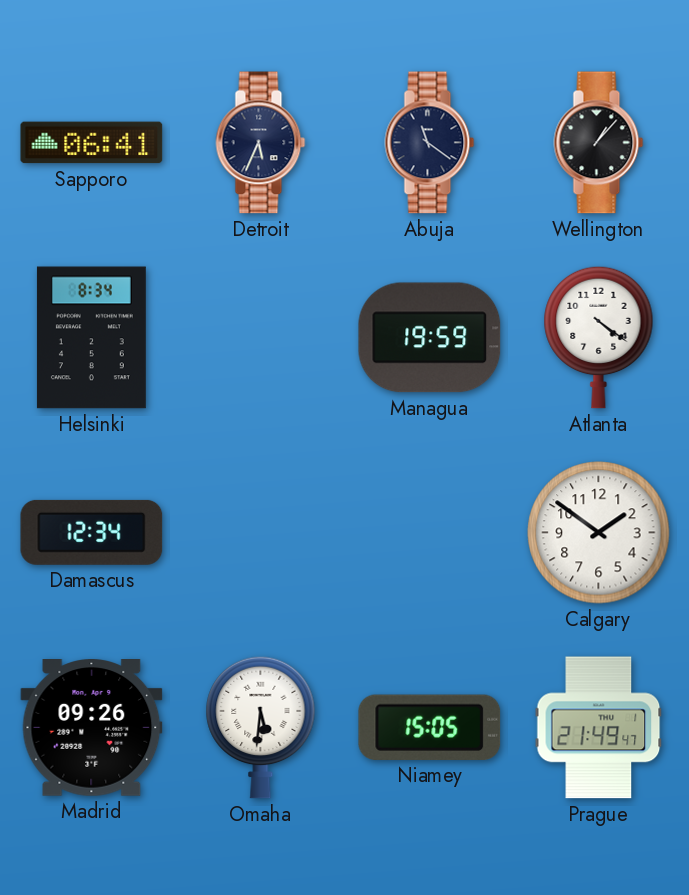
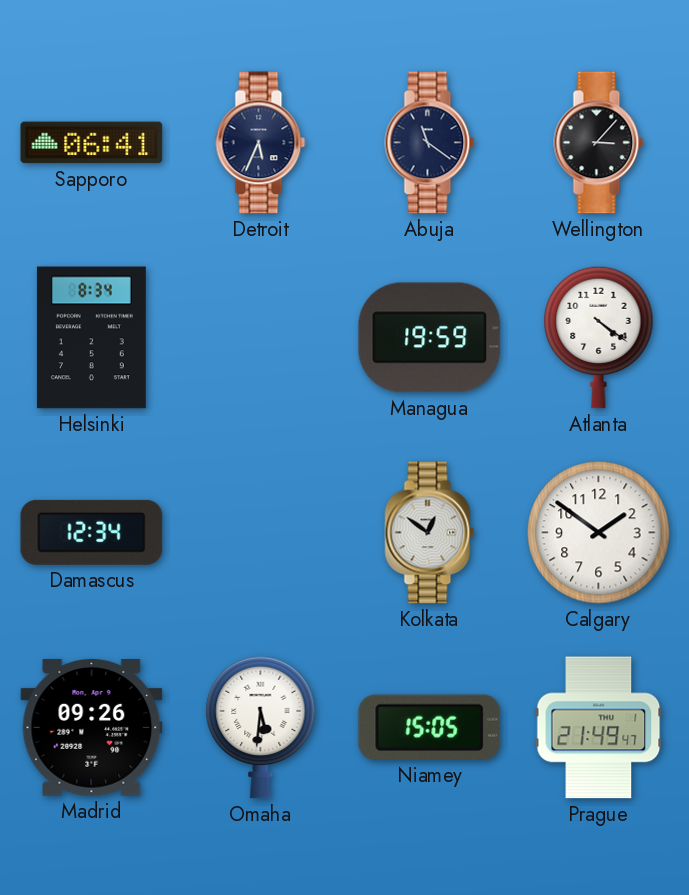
Wellington: 1:07 -> 3:07
Kolkata: none -> 12:51
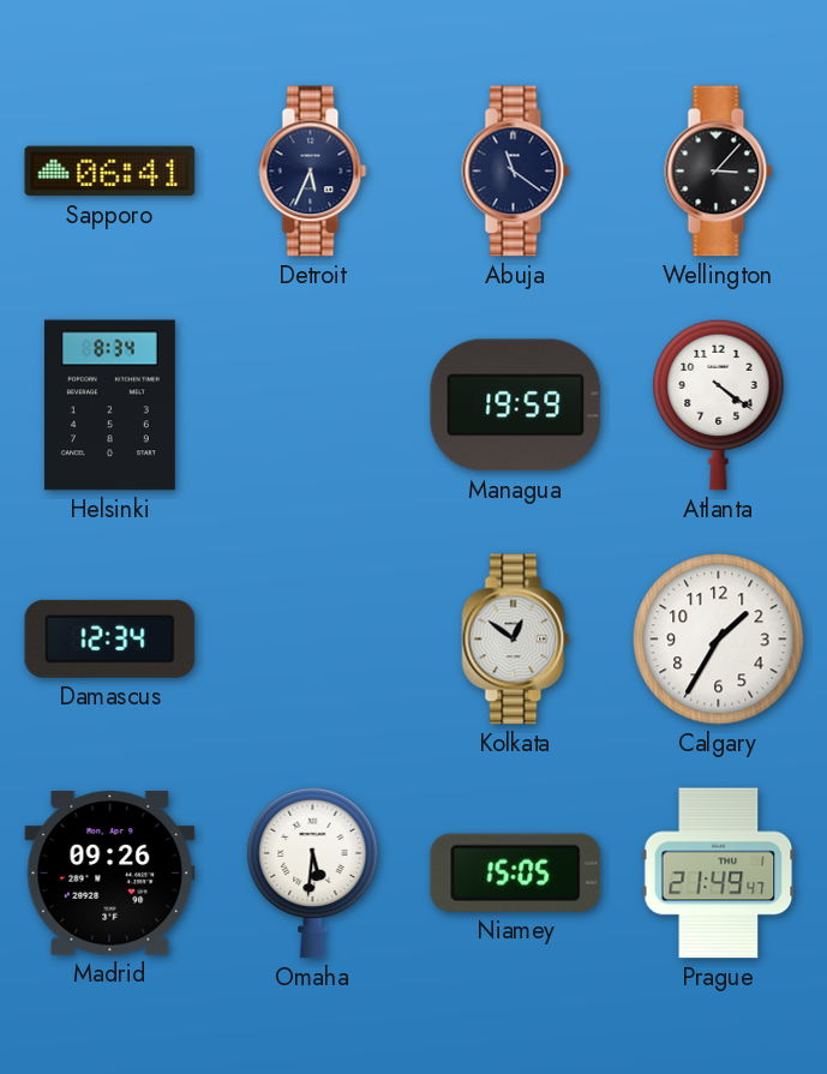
Calgary: 1:51 -> 1:35
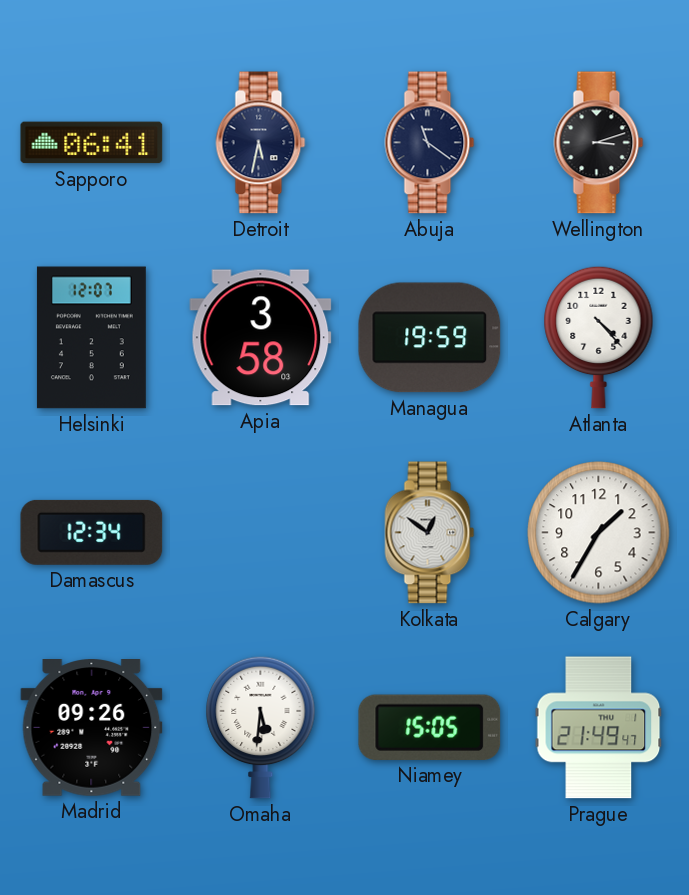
Detroit: 5:34 -> 5:32
Wellington: 3:07 -> 3:12
Helsinki: 8:34 -> 12:07
Apia: none -> 3:58
Atlanta: 4:21 -> 4:23
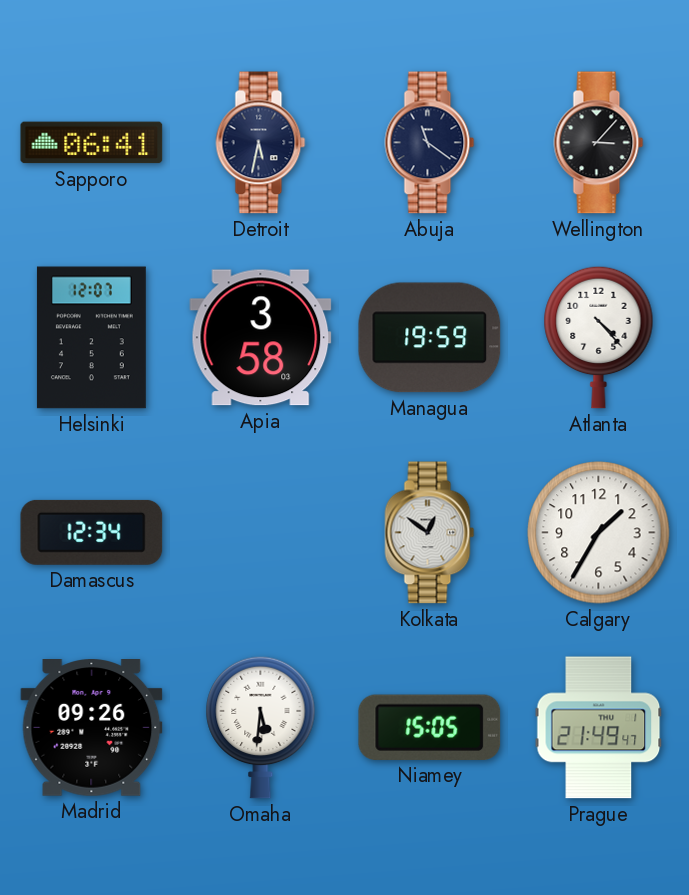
Wellington: 3:12 -> 3:07
